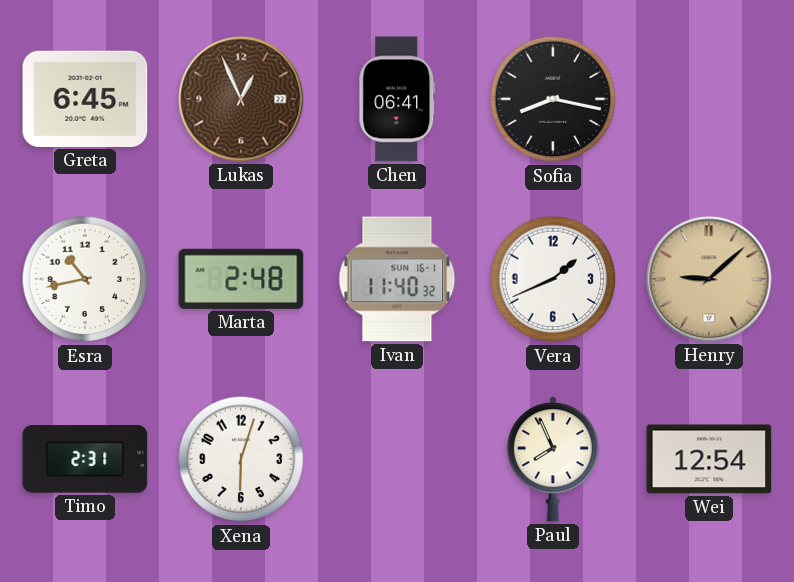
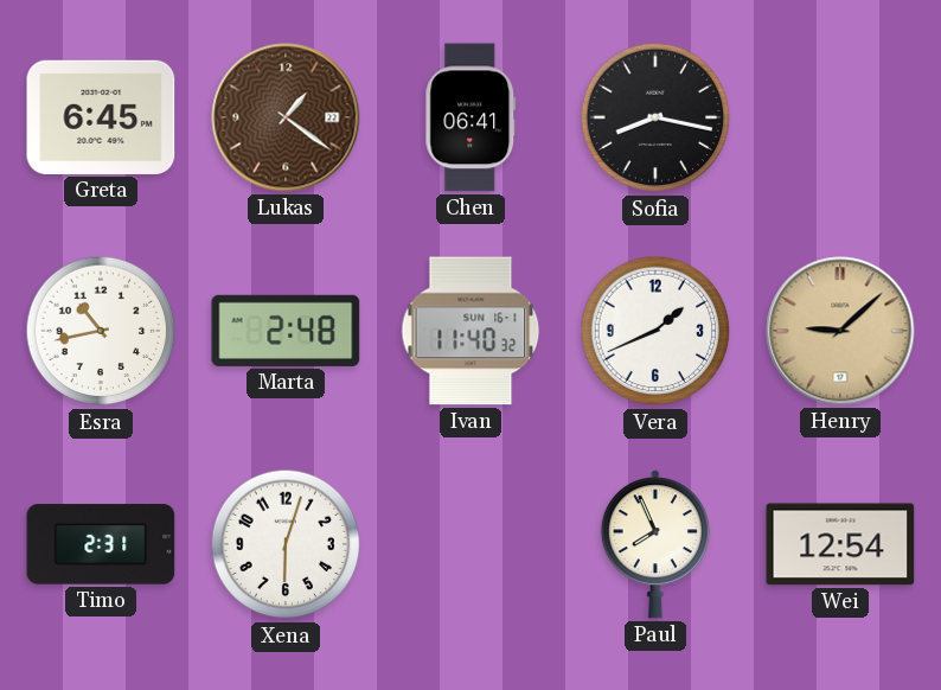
Lukas: 12:56 -> 1:21
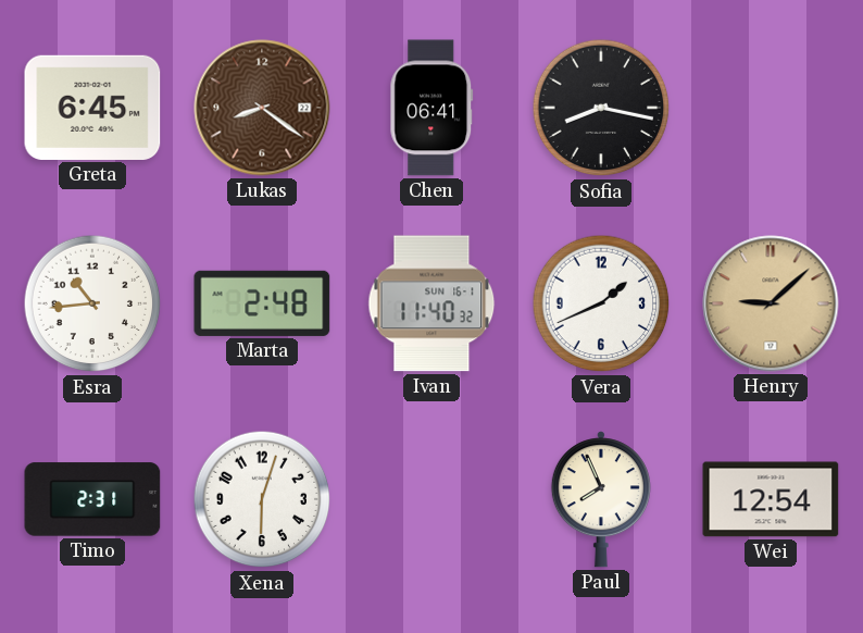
Lukas: 1:21 -> 8:21
Esra: 10:43 -> 10:44
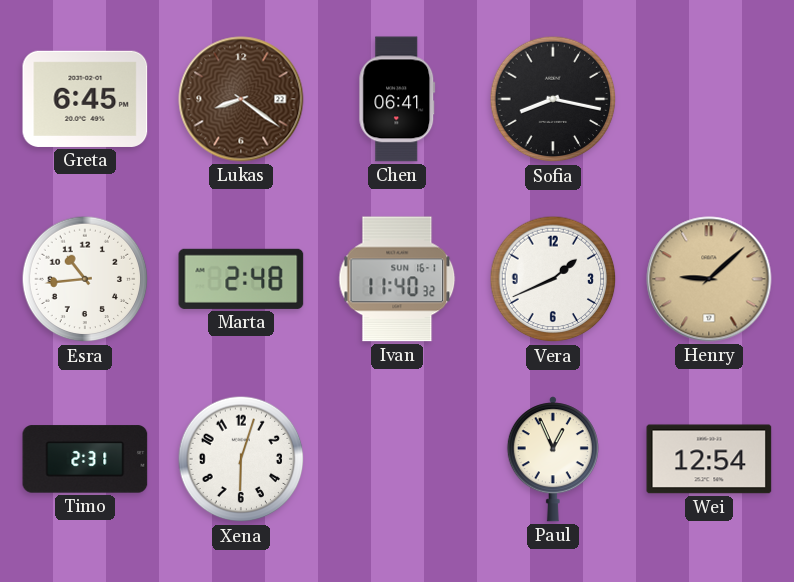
Paul: 7:56 -> 12:56
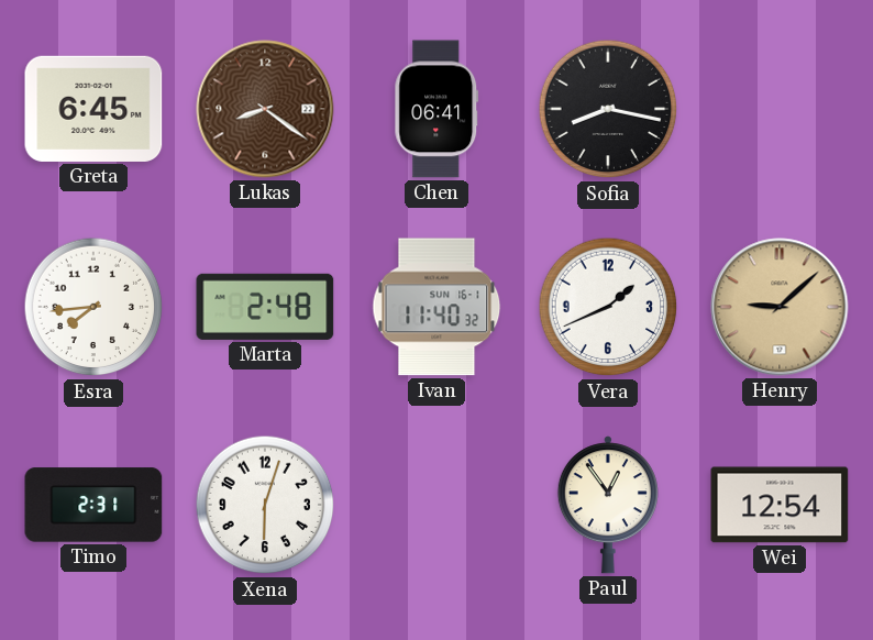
Esra: 10:44 -> 7:44
Paul: 12:56 -> 12:54
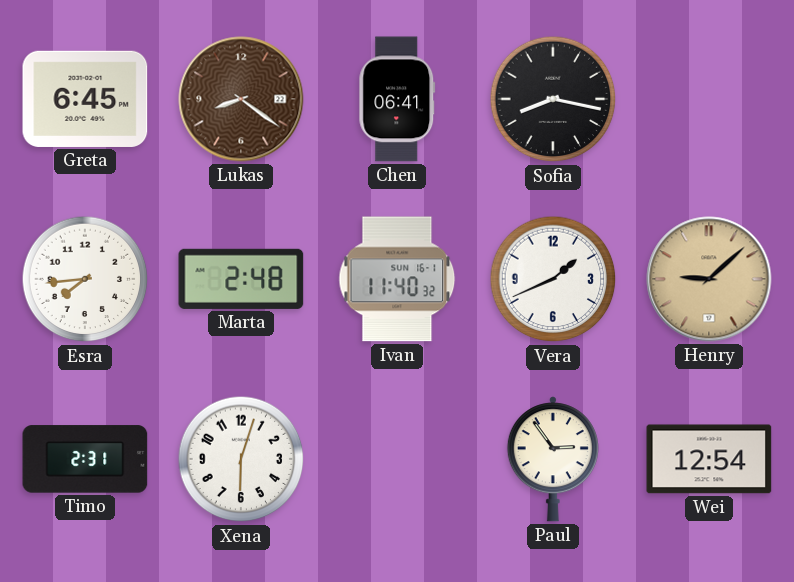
Paul: 12:54 -> 2:54
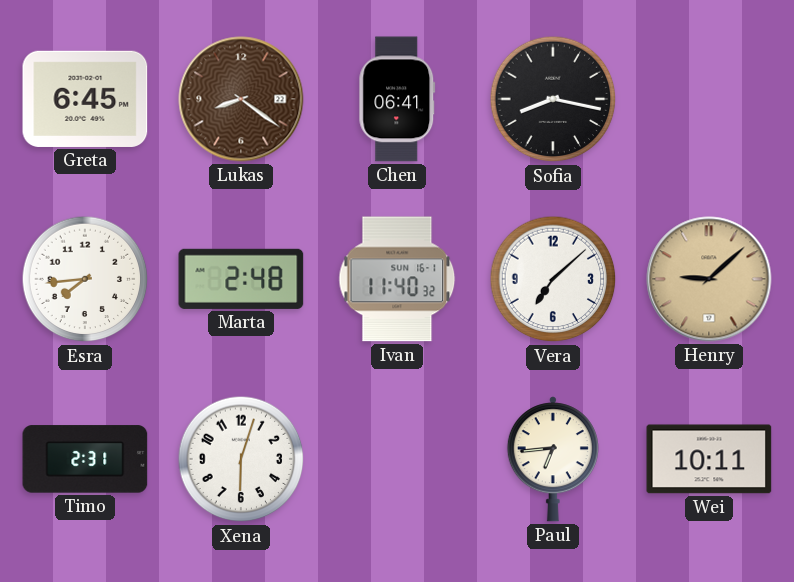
Vera: 1:41 -> 7:08
Paul: 2:54 -> 6:44
Wei: 12:54 -> 10:11
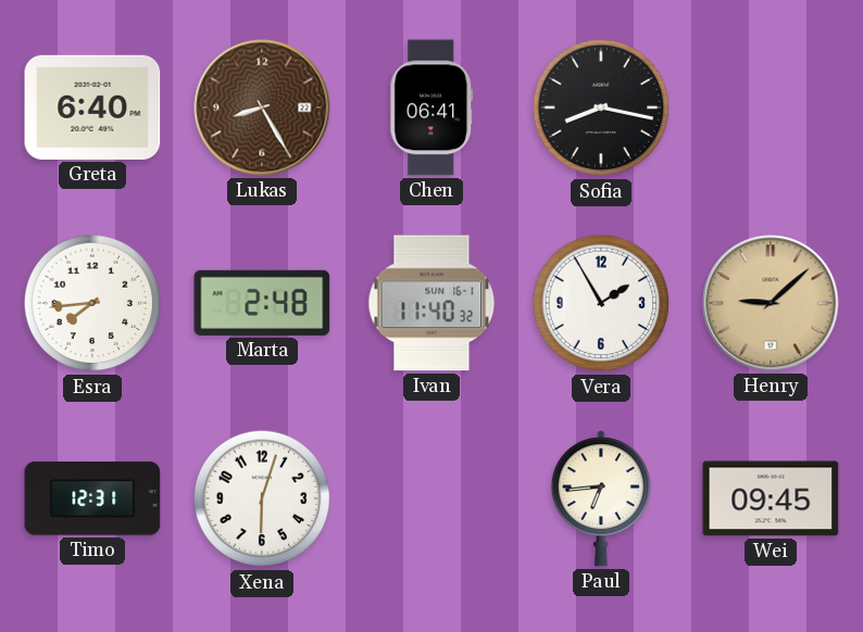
Greta: 6:45 -> 6:40
Lukas: 8:21 -> 8:25
Vera: 7:08 -> 1:55
Timo: 2:31 -> 12:31
Wei: 10:11 -> 09:45
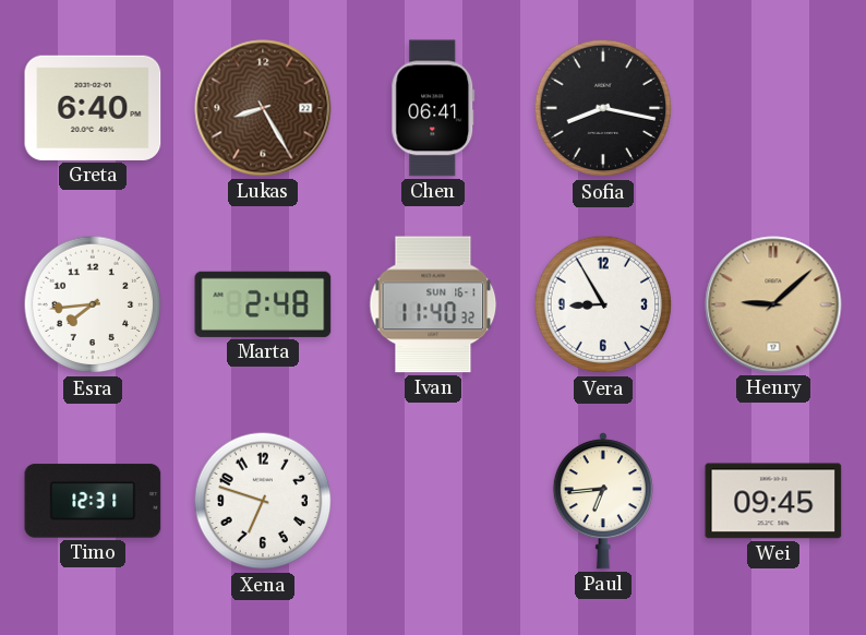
Vera: 1:55 -> 8:55
Xena: 6:03 -> 6:48
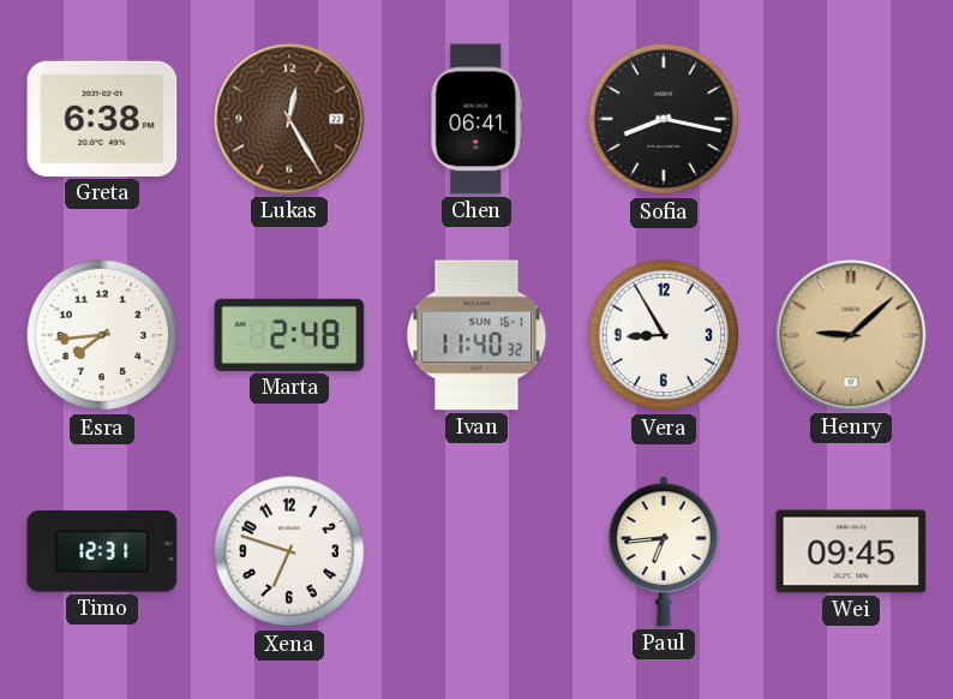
Greta: 6:40 -> 6:38
Lukas: 8:25 -> 12:25
